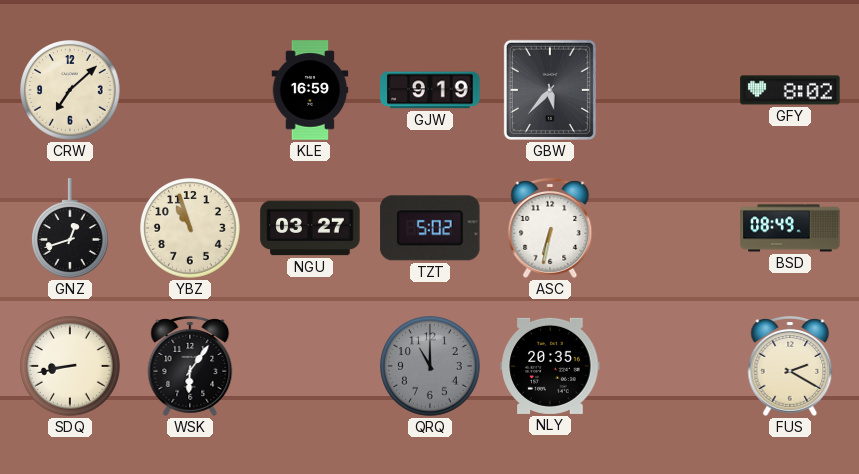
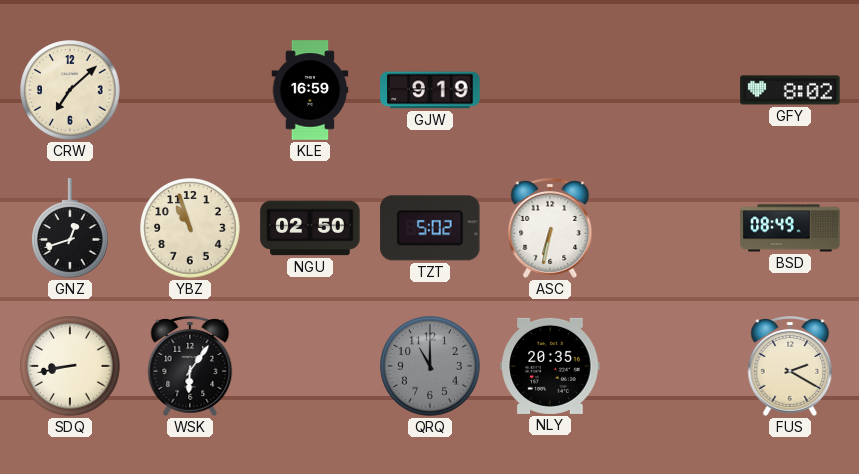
GBW: 5:37 -> none
NGU: 03:27 -> 02:50
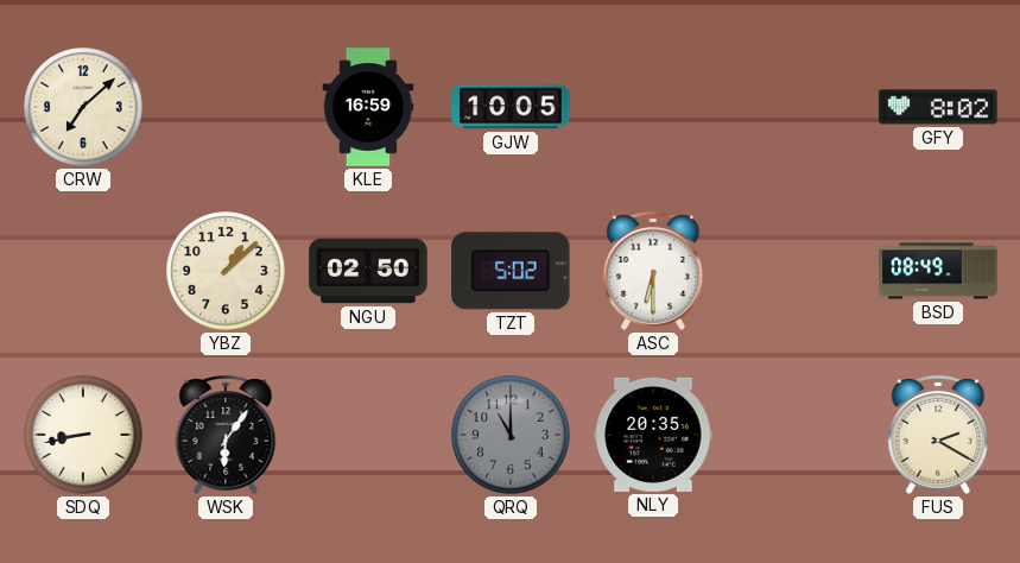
GJW: 9:19 -> 10:05
GNZ: 12:42 -> none
YBZ: 10:57 -> 1:08
ASC: 6:32 -> 6:30
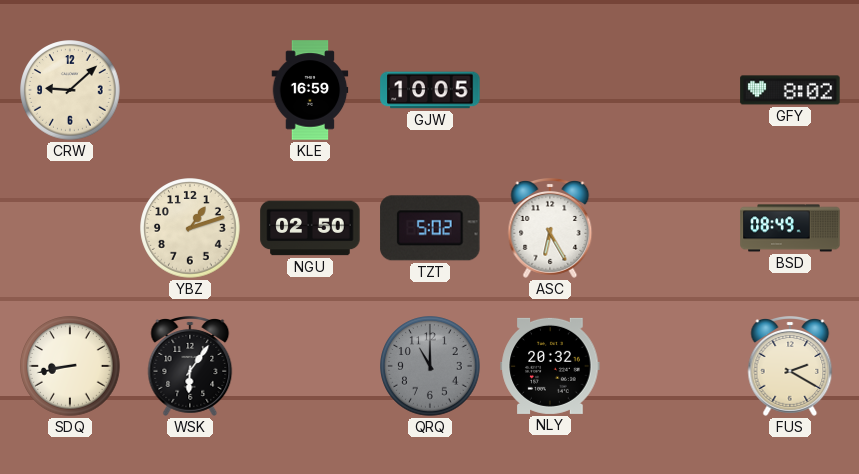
CRW: 7:08 -> 9:08
YBZ: 1:08 -> 1:12
ASC: 6:30 -> 6:25
NLY: 20:35 -> 20:32
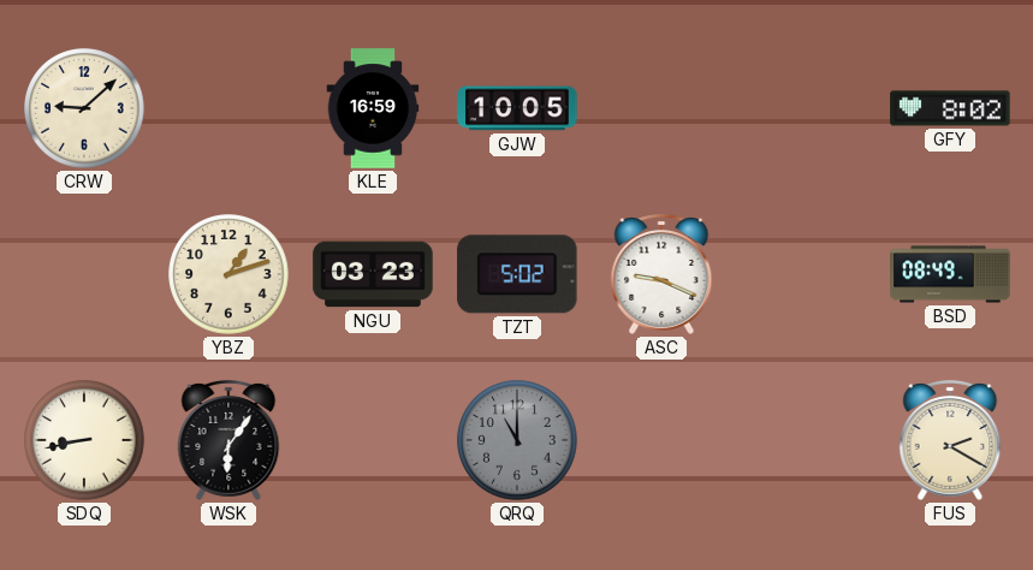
NGU: 02:50 -> 03:23
ASC: 6:25 -> 9:19
NLY: 20:32 -> none
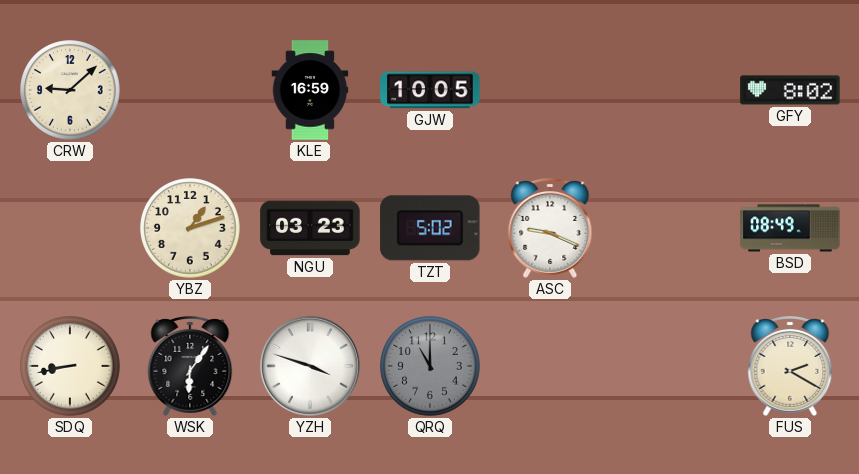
YZH: none -> 3:48
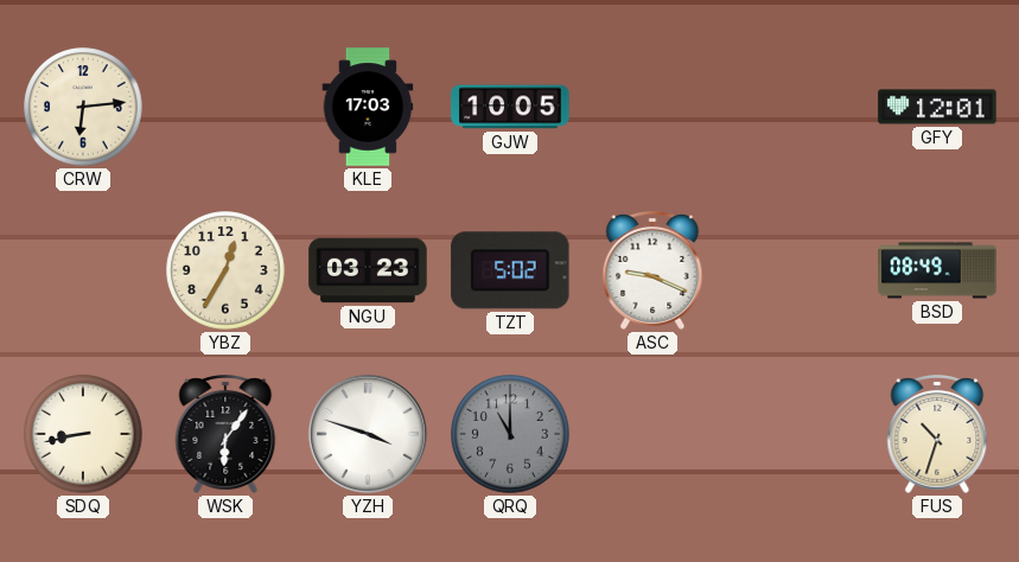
CRW: 9:08 -> 6:14
KLE: 16:59 -> 17:03
GFY: 8:02 -> 12:01
YBZ: 1:12 -> 12:35
FUS: 2:20 -> 10:33
